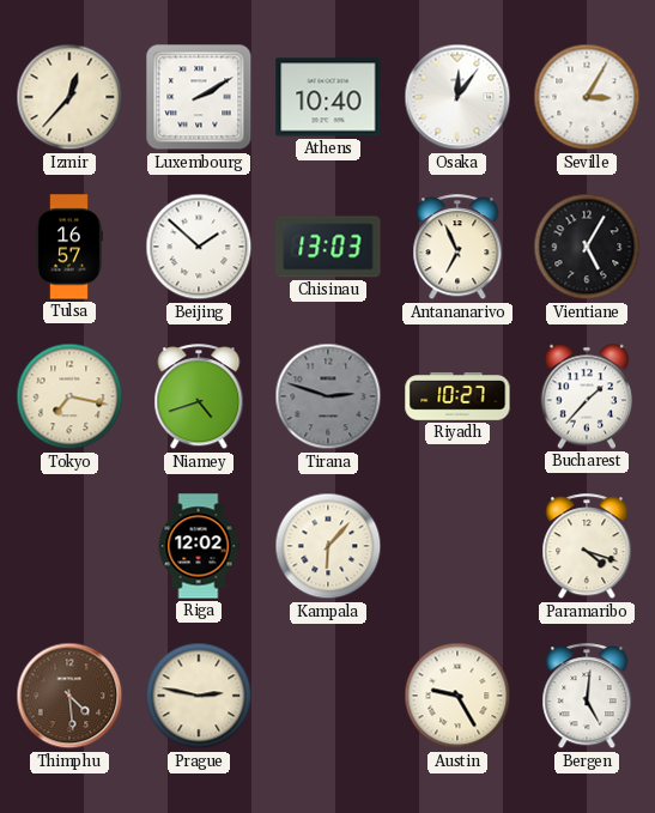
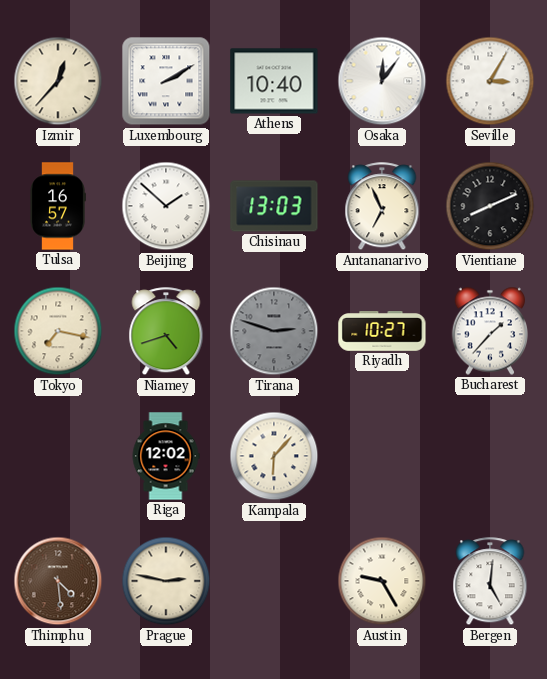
Vientiane: 5:05 -> 8:11
Paramaribo: 4:18 -> none
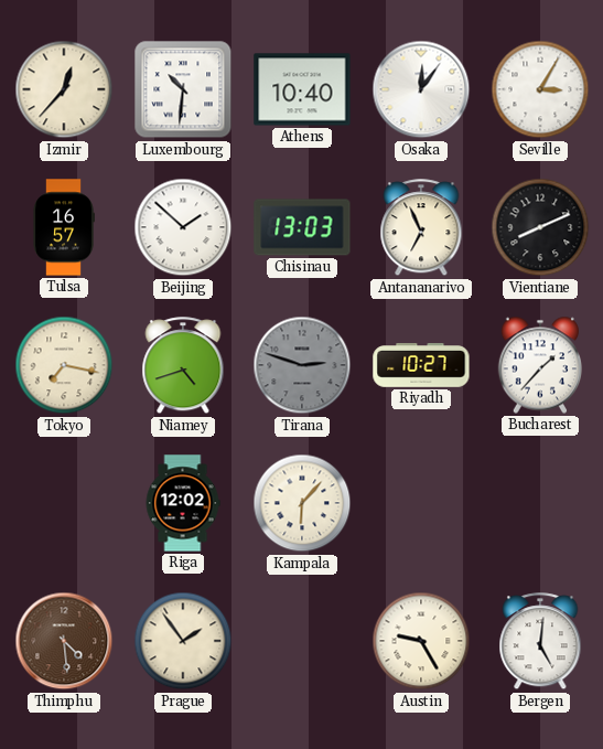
Luxembourg: 2:10 -> 10:31
Prague: 2:47 -> 1:54
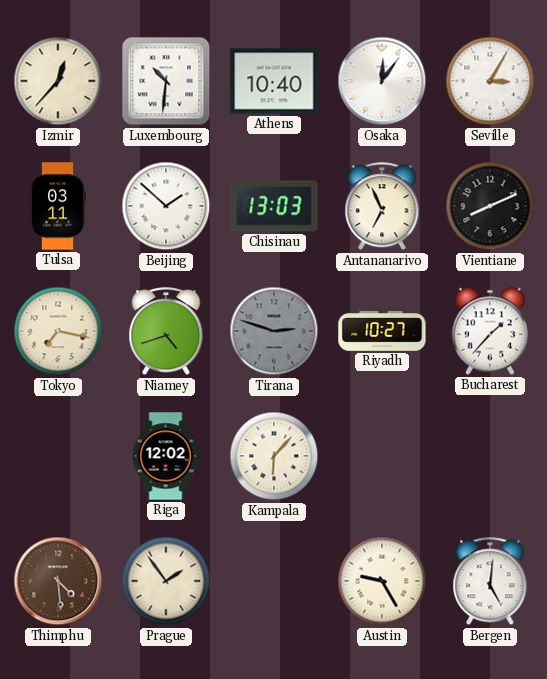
Tulsa: 16:57 -> 03:11
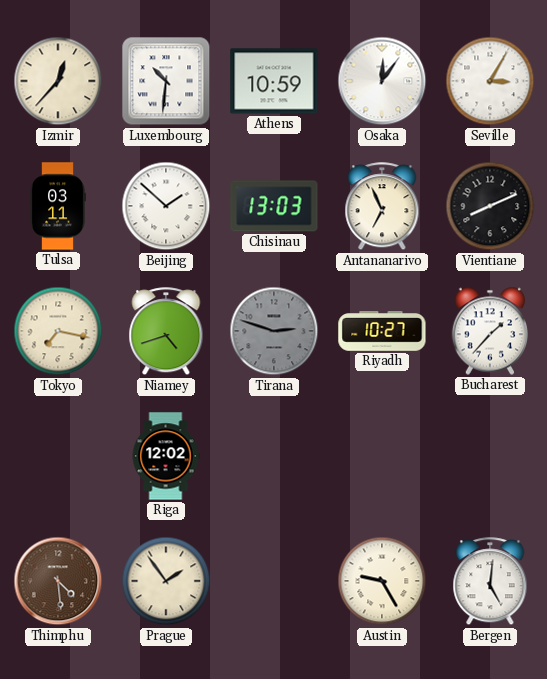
Athens: 10:40 -> 10:59
Kampala: 6:07 -> none
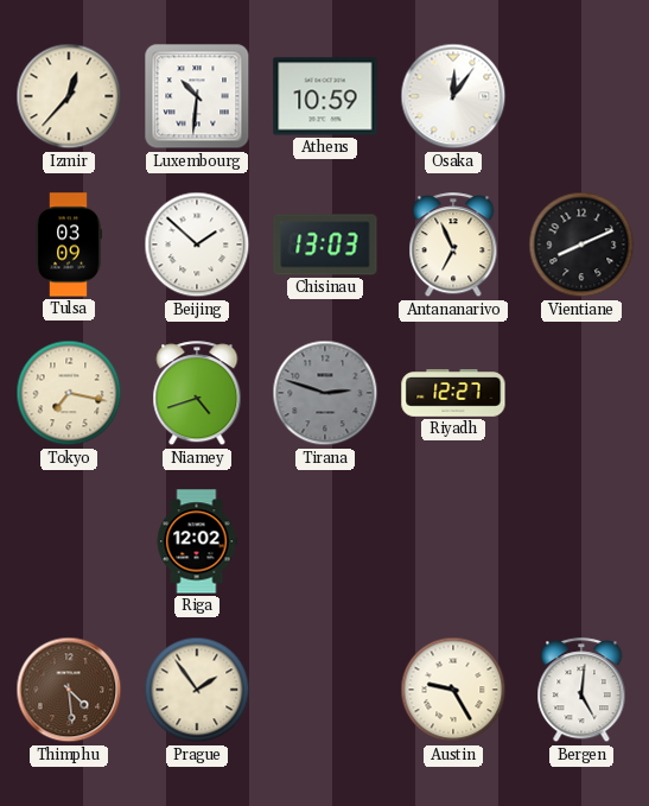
Seville: 3:05 -> none
Tulsa: 03:11 -> 03:09
Riyadh: 10:27 -> 12:27
Bucharest: 1:37 -> none
